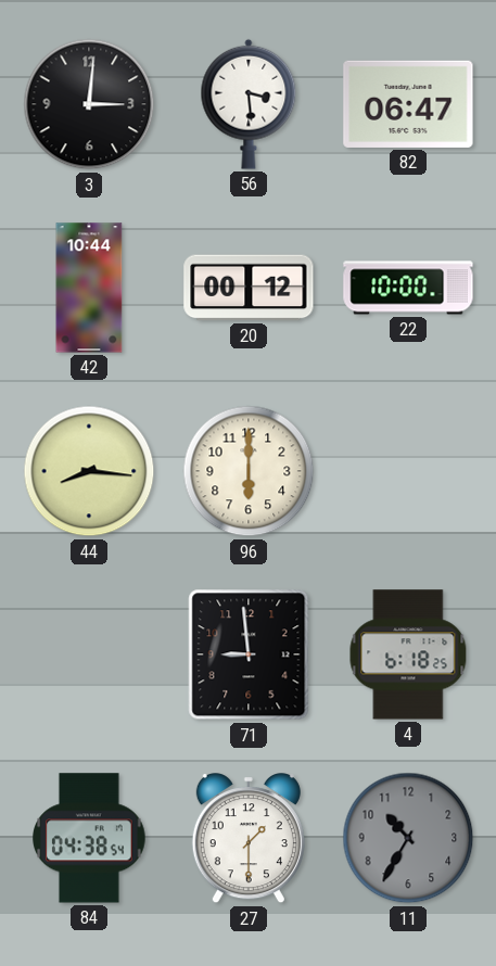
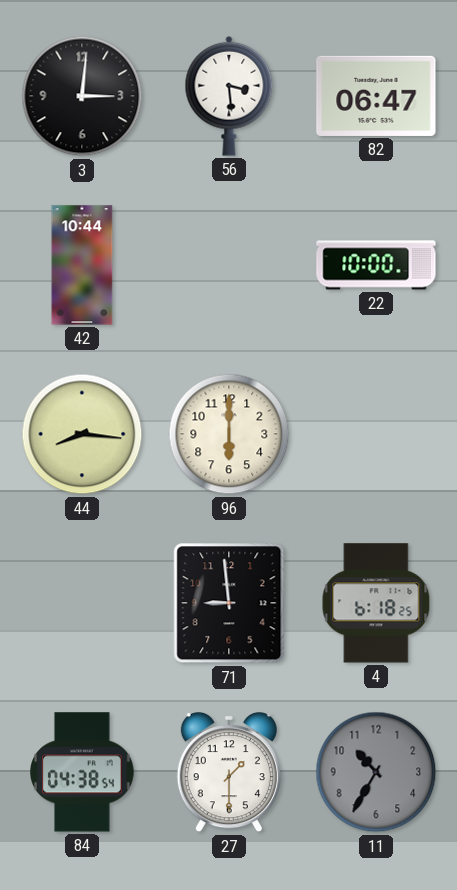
20: 00:12 -> none
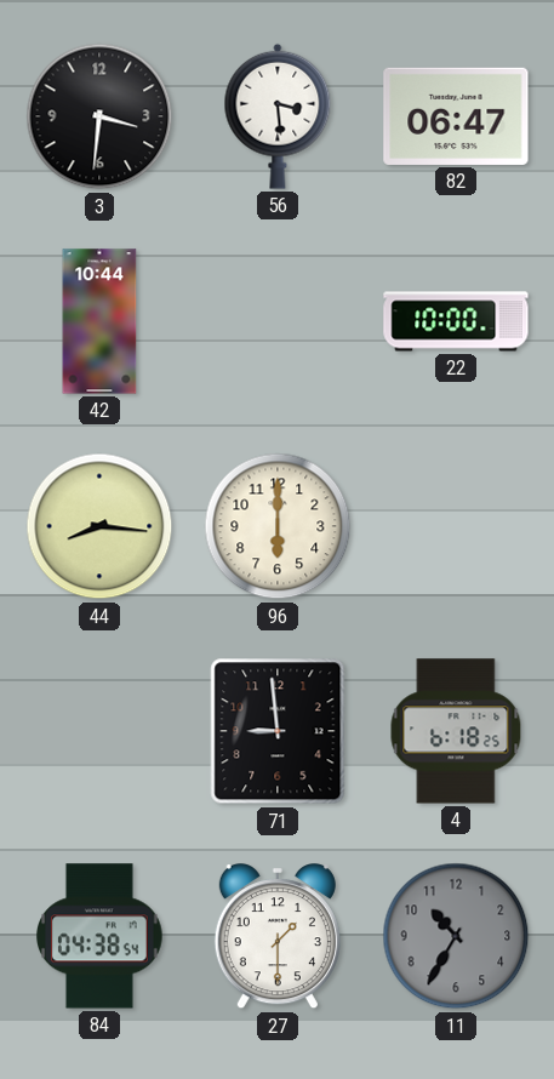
3: 3:01 -> 3:31
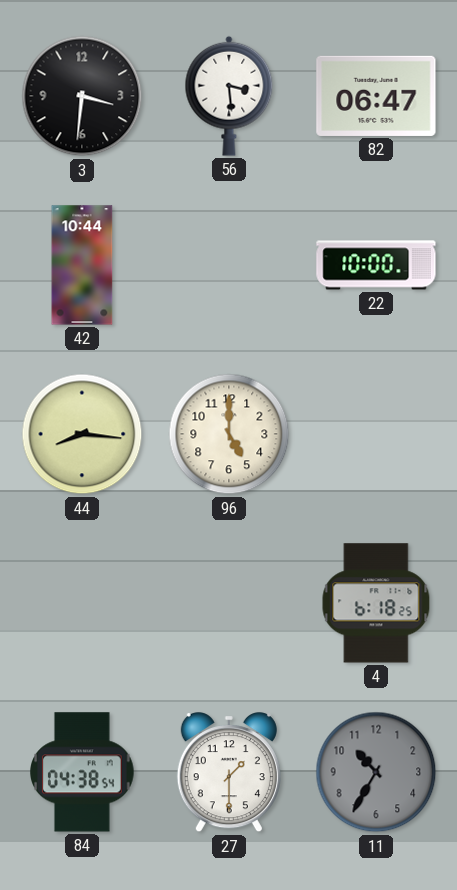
96: 6:00 -> 5:00
71: 8:59 -> none
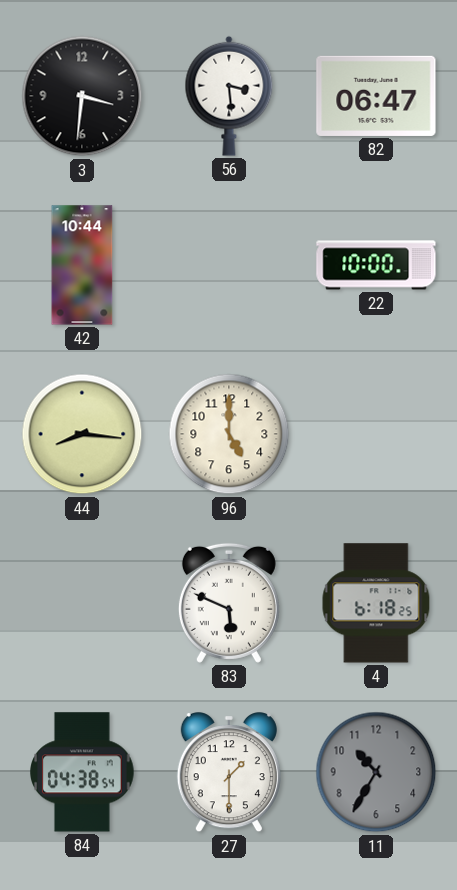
83: none -> 5:49
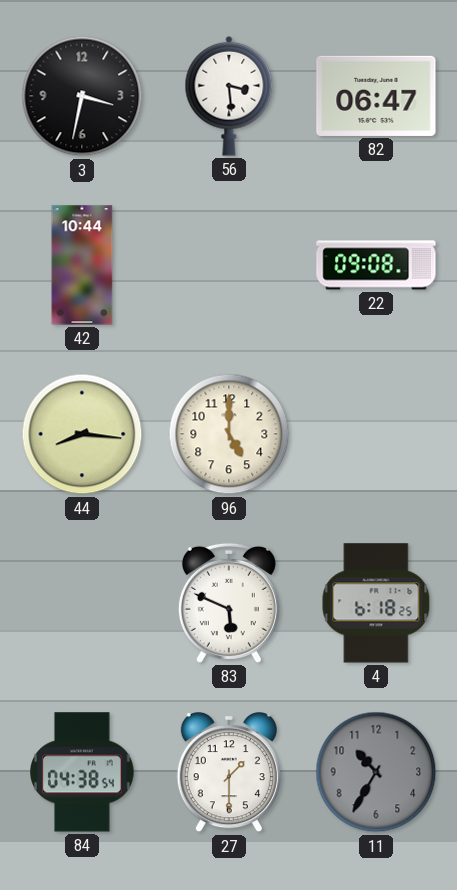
3: 3:31 -> 3:32
22: 10:00 -> 09:08
